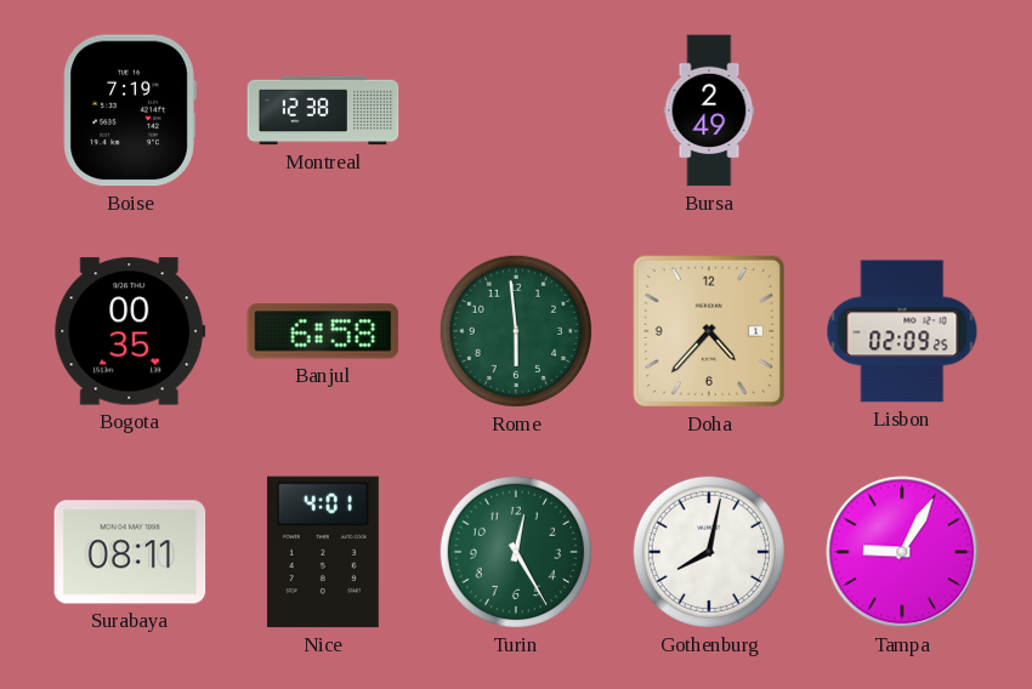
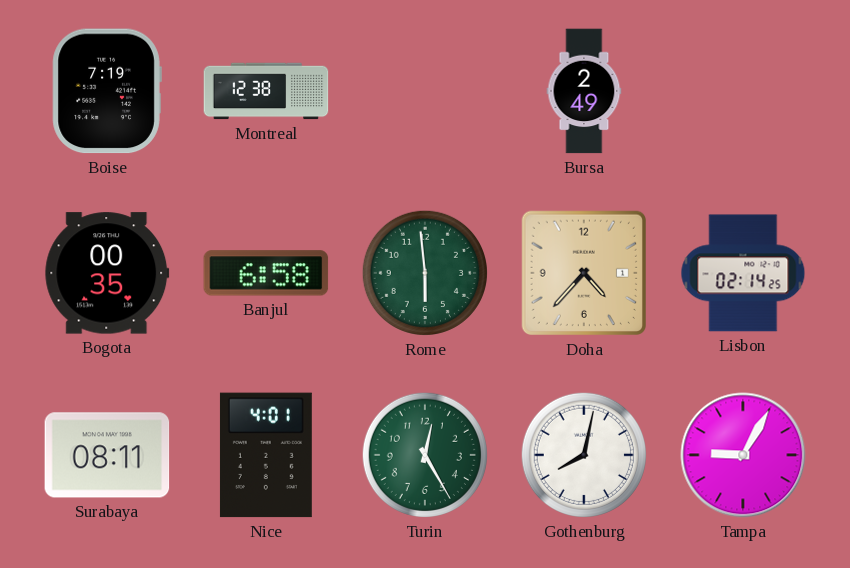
Lisbon: 02:09 -> 02:14
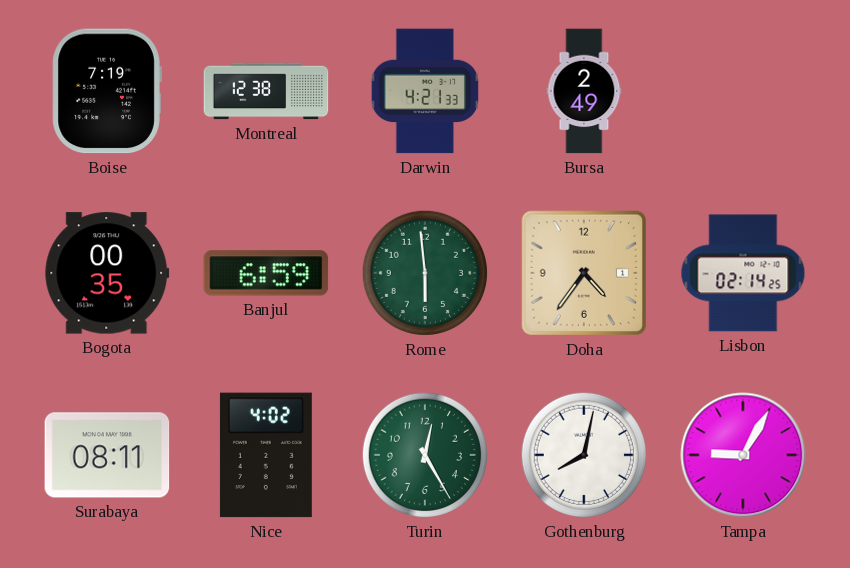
Darwin: none -> 4:21
Banjul: 6:58 -> 6:59
Doha: 4:37 -> 4:36
Nice: 4:01 -> 4:02
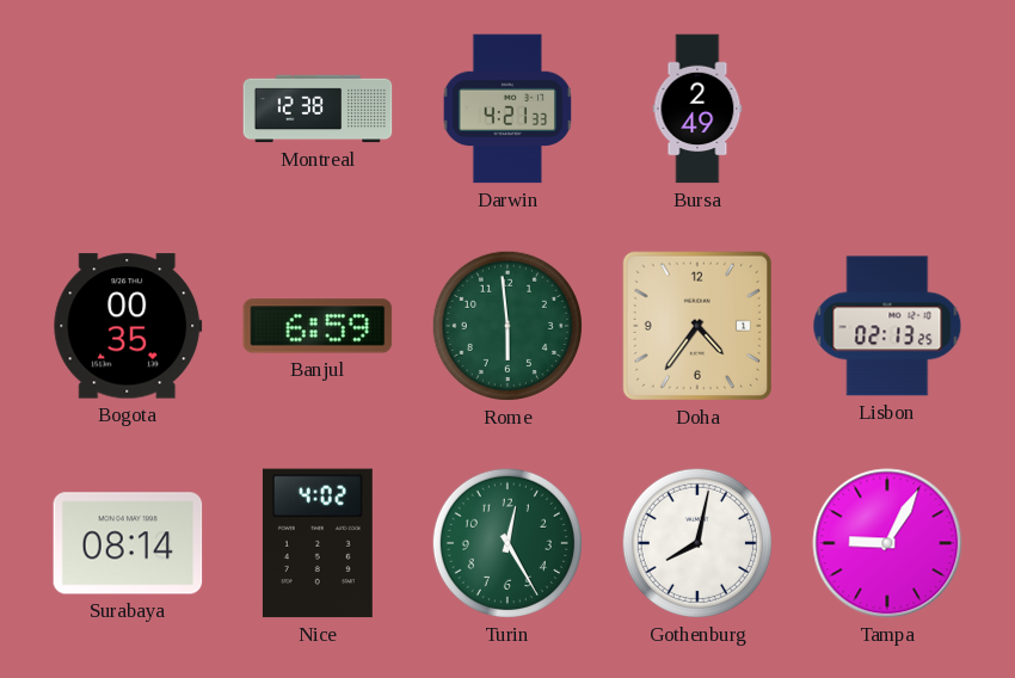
Boise: 7:19 -> none
Lisbon: 02:14 -> 02:13
Surabaya: 08:11 -> 08:14
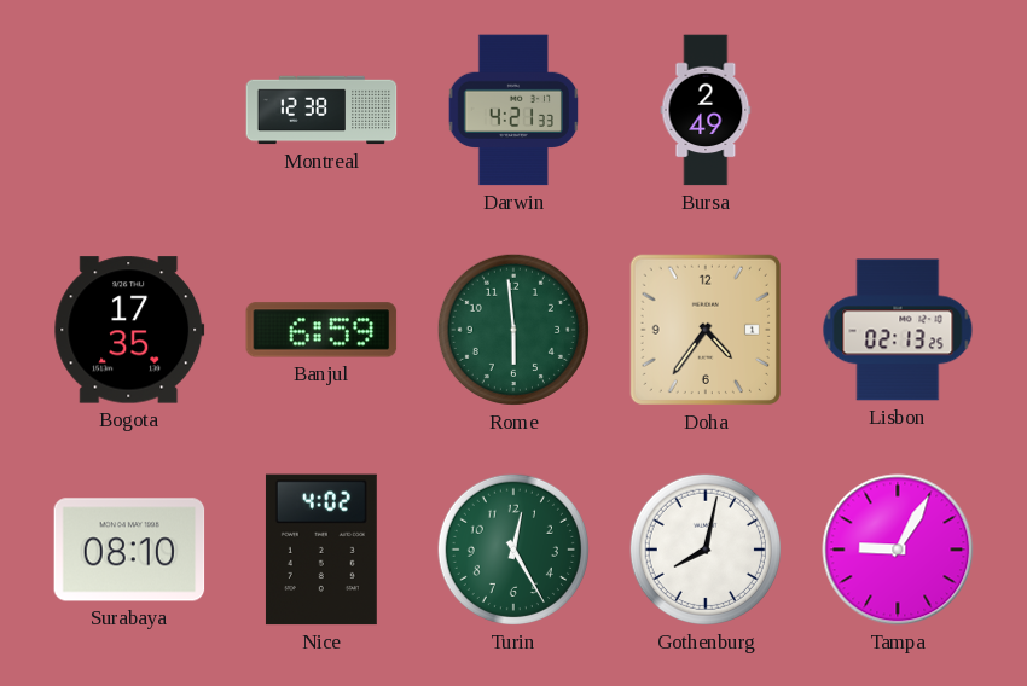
Bogota: 00:35 -> 17:35
Surabaya: 08:14 -> 08:10
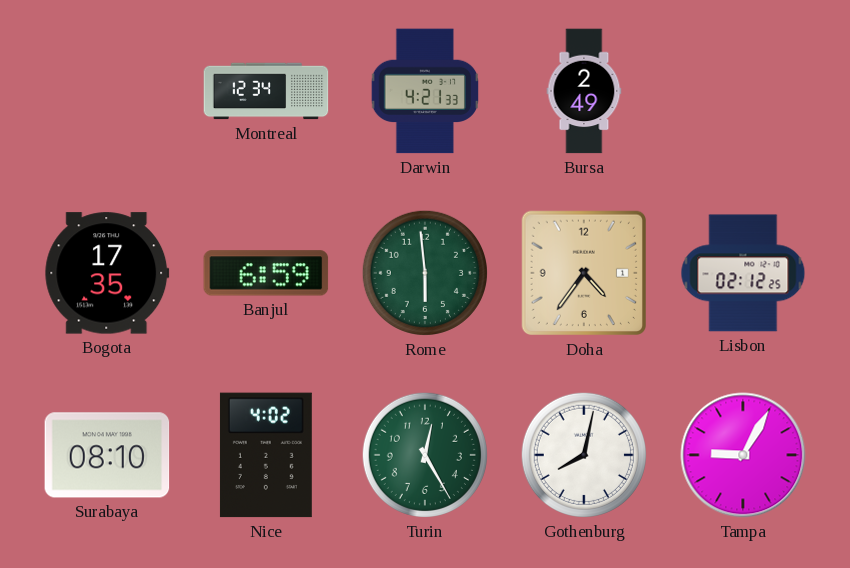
Montreal: 12:38 -> 12:34
Lisbon: 02:13 -> 02:12
